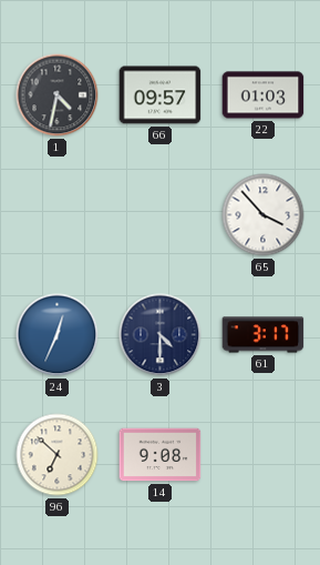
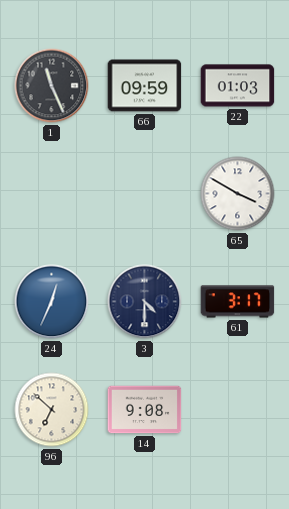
1: 4:32 -> 11:26
66: 09:57 -> 09:59
65: 3:53 -> 3:50
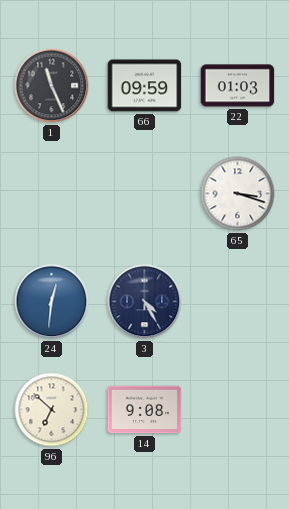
65: 3:50 -> 3:18
24: 12:34 -> 12:31
3: 4:30 -> 4:25
61: 3:17 -> none
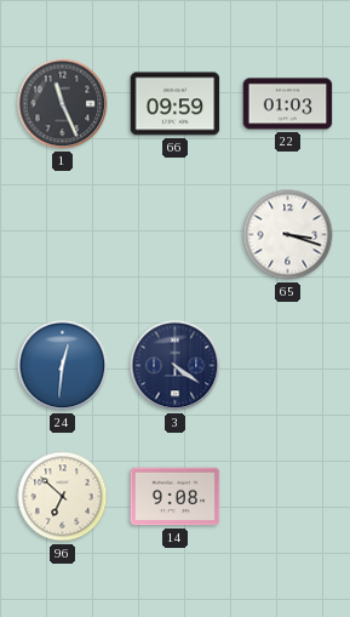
3: 4:25 -> 4:21
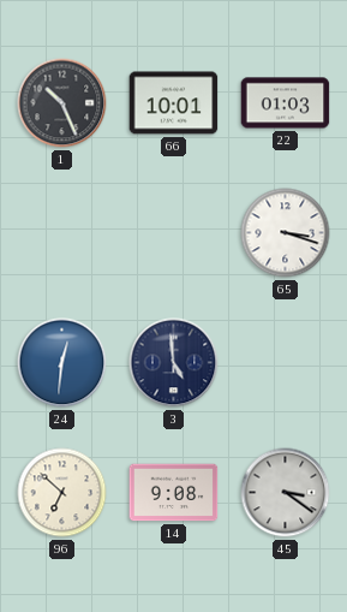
1: 11:26 -> 10:26
66: 09:59 -> 10:01
3: 4:21 -> 4:59
45: none -> 3:21
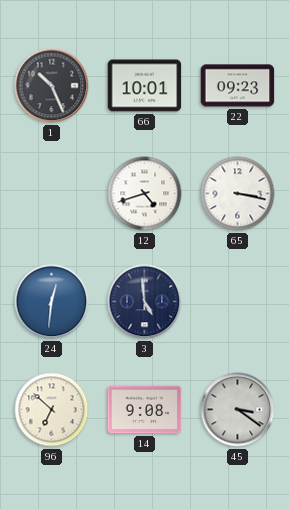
22: 01:03 -> 09:23
12: none -> 4:42
65: 3:18 -> 3:17
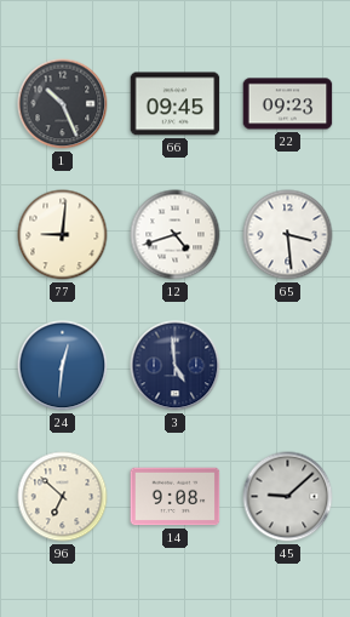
66: 10:01 -> 09:45
77: none -> 9:01
65: 3:17 -> 3:29
45: 3:21 -> 9:08
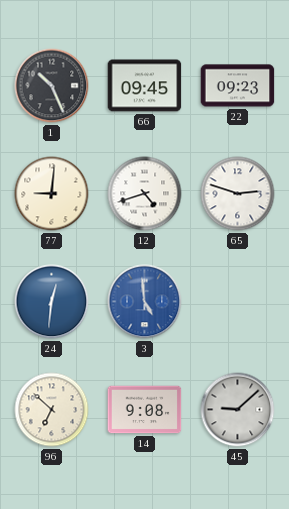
65: 3:29 -> 2:48
3 dial: navy -> blue
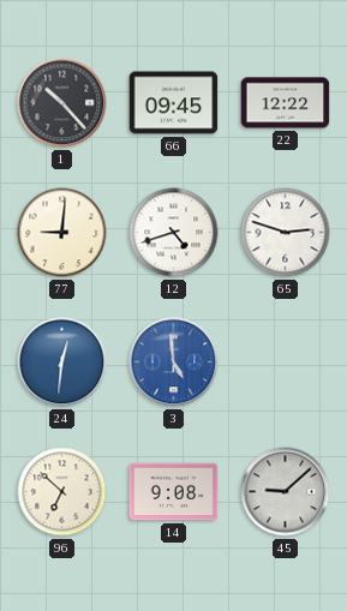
1: 10:26 -> 10:23
22: 09:23 -> 12:22
